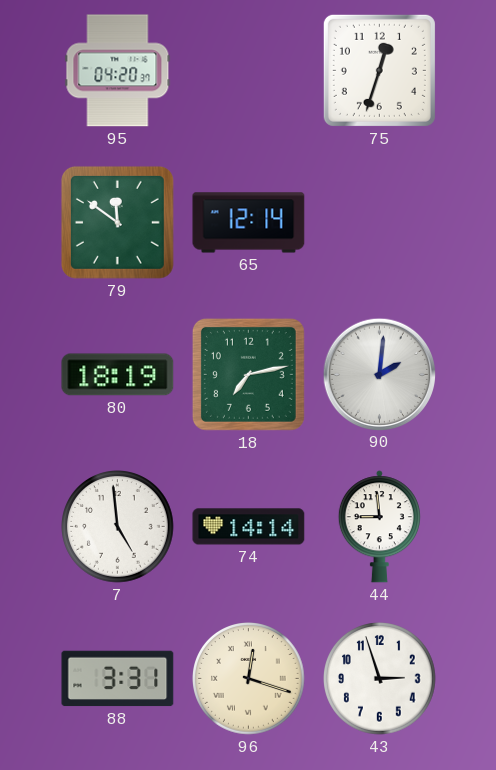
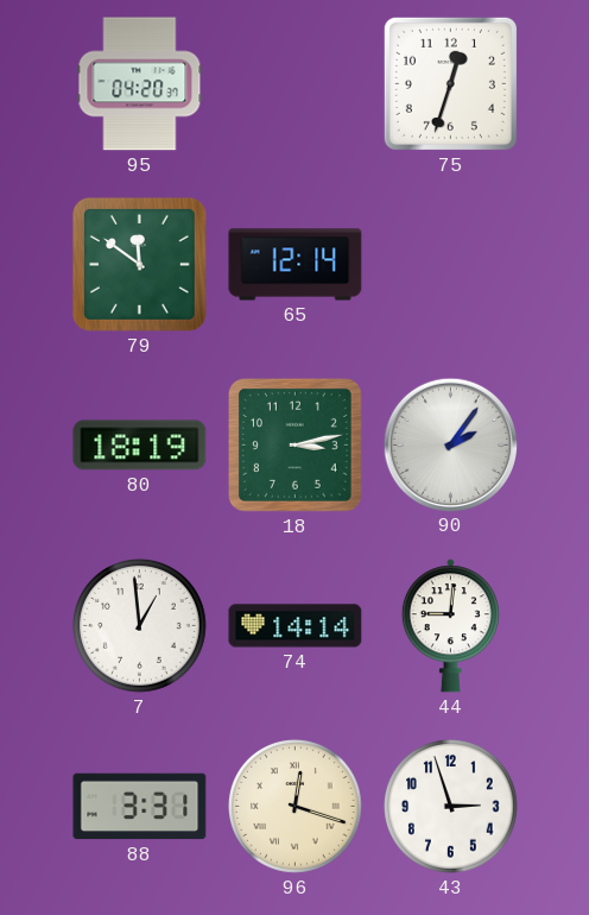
18: 7:13 -> 3:13
90: 2:01 -> 2:06
7: 4:59 -> 12:59
44: 8:59 -> 9:01
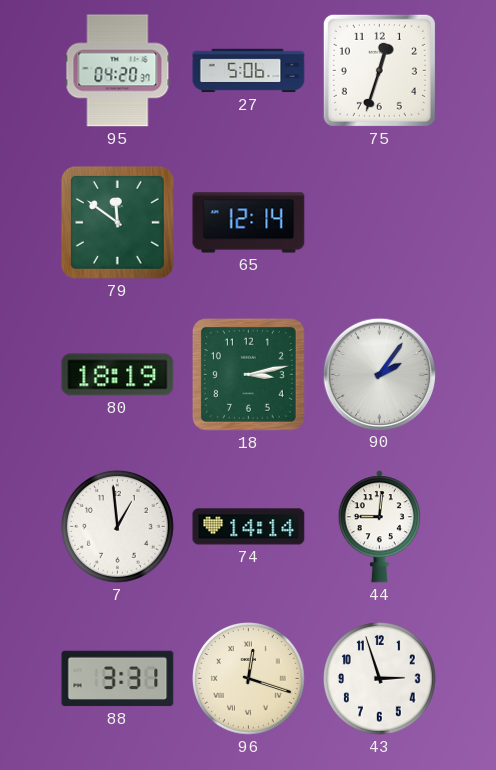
27: none -> 5:06
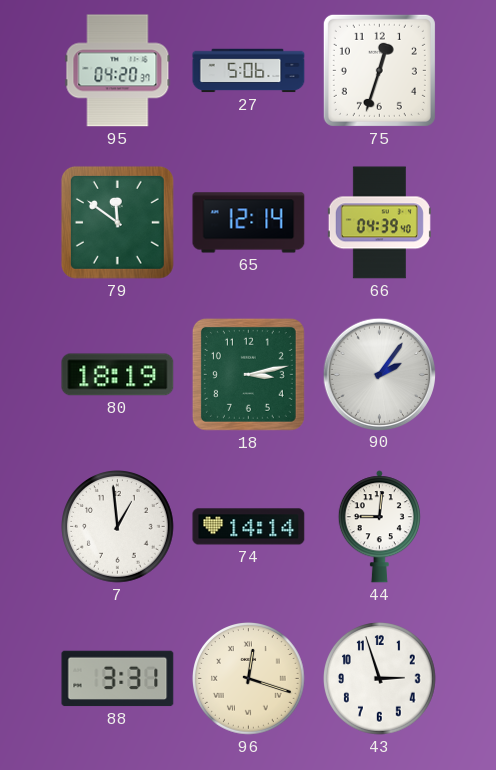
66: none -> 04:39
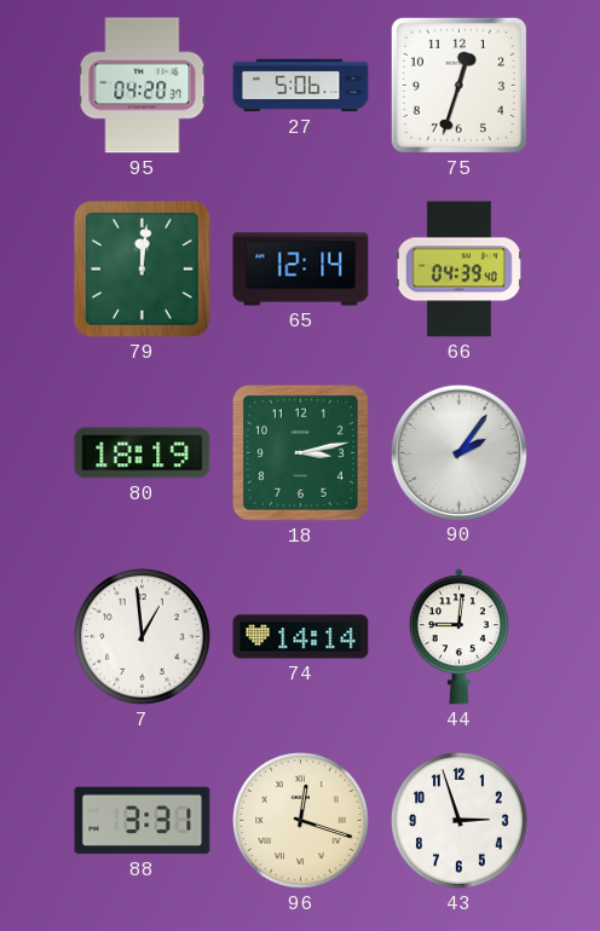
79: 11:51 -> 12:01
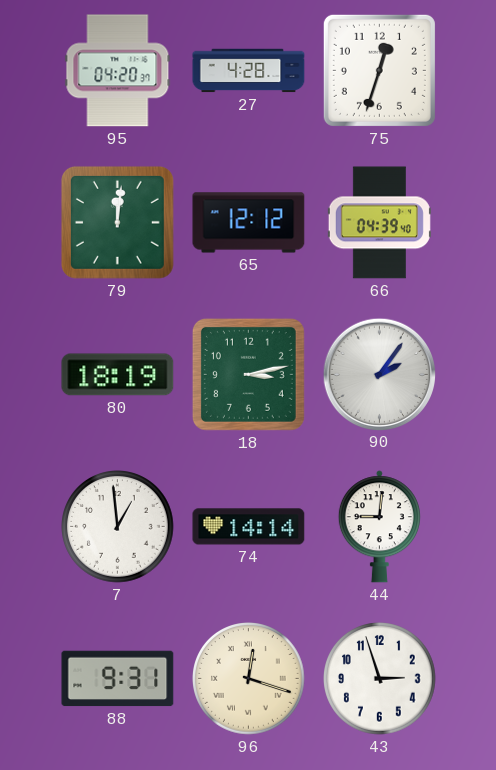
27: 5:06 -> 4:28
65: 12:14 -> 12:12
88: 3:31 -> 9:31
